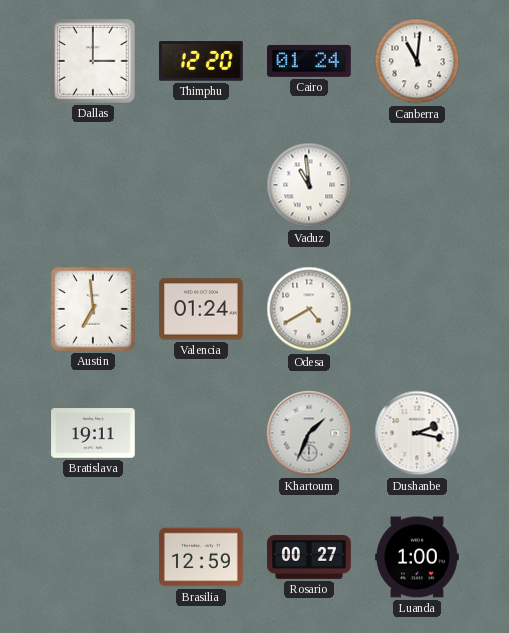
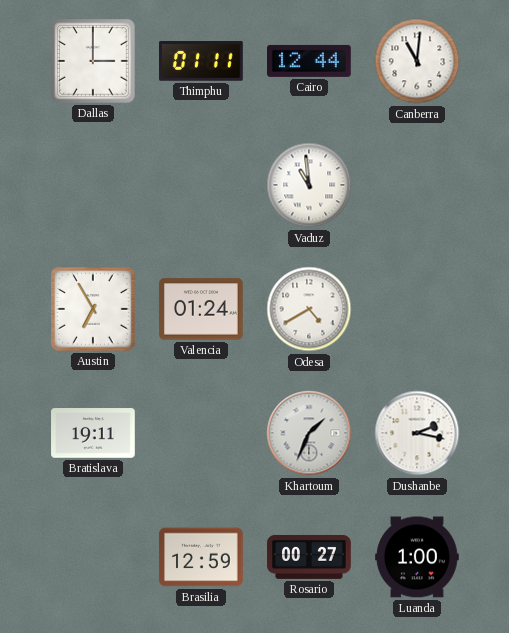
Thimphu: 12:20 -> 01:11
Cairo: 01:24 -> 12:44
Austin: 6:59 -> 6:55
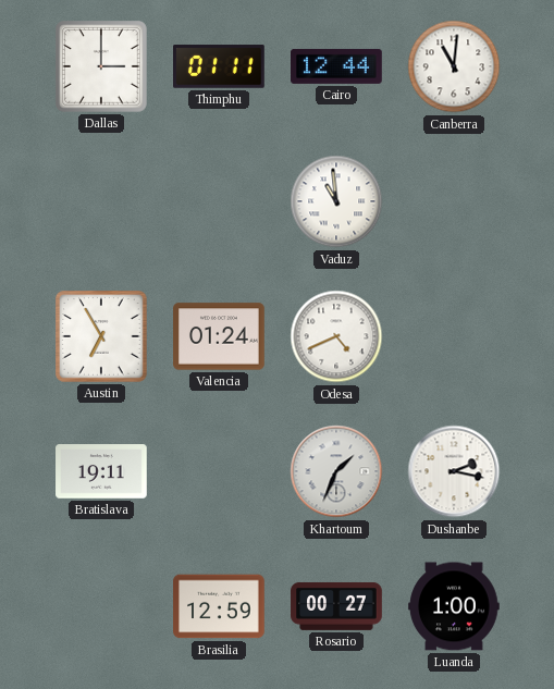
Odesa: 4:40 -> 4:41
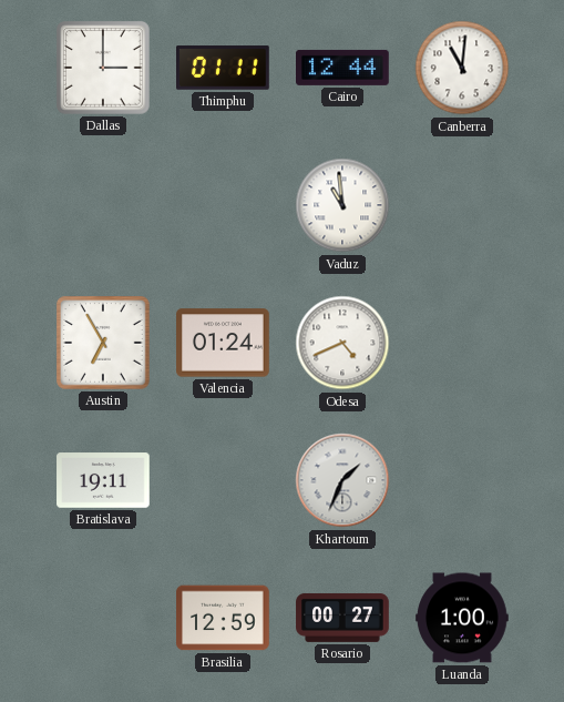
Dushanbe: 2:17 -> none
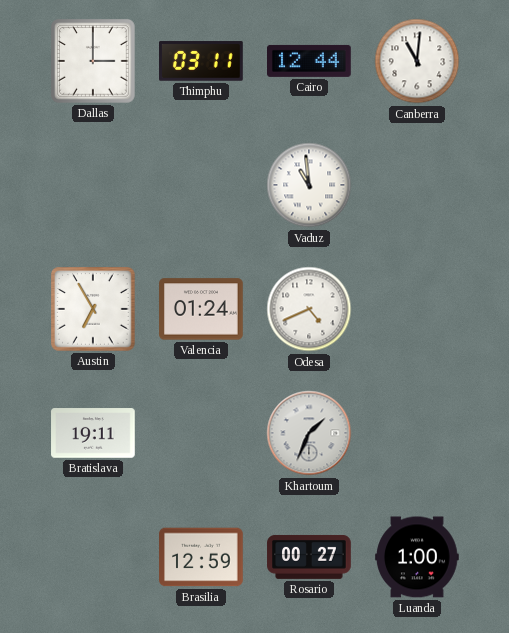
Thimphu: 01:11 -> 03:11
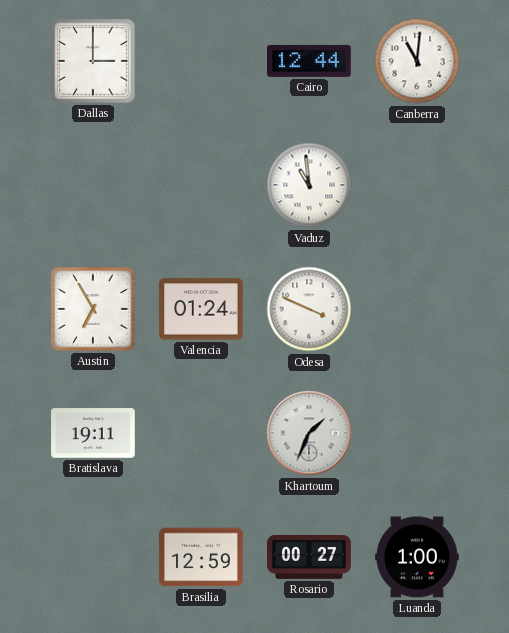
Thimphu: 03:11 -> none
Odesa: 4:41 -> 3:49
